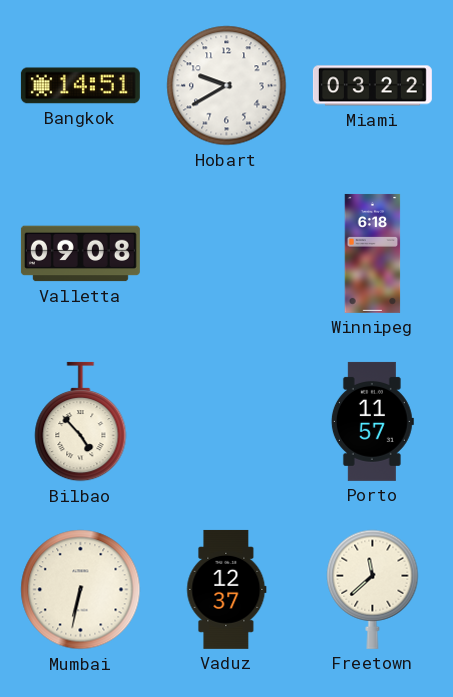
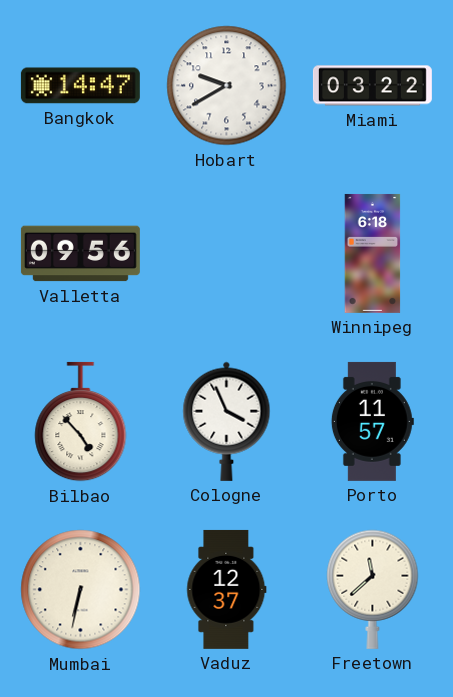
Bangkok: 14:51 -> 14:47
Valletta: 09:08 -> 09:56
Cologne: none -> 3:56
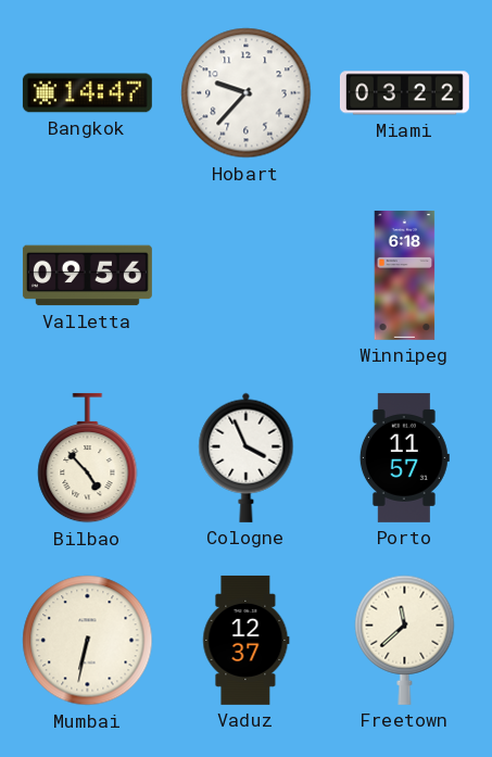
Hobart: 9:40 -> 9:37
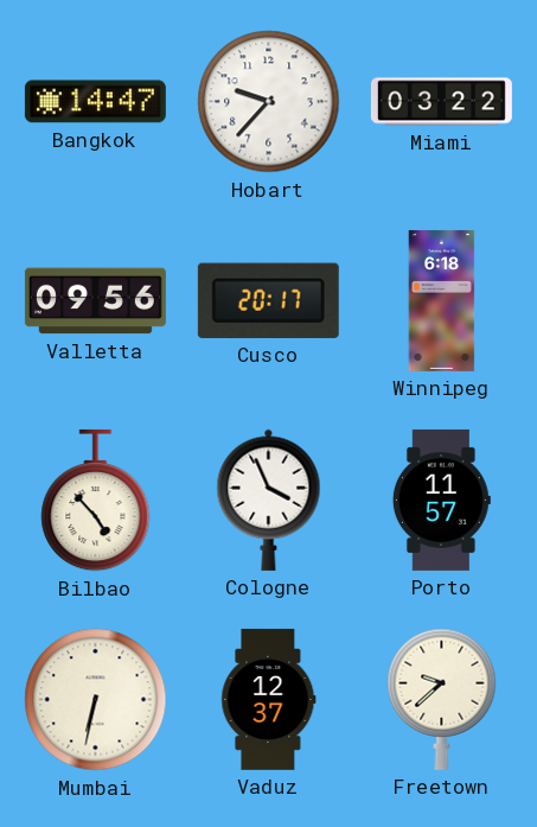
Cusco: none -> 20:17
Freetown: 11:38 -> 9:38
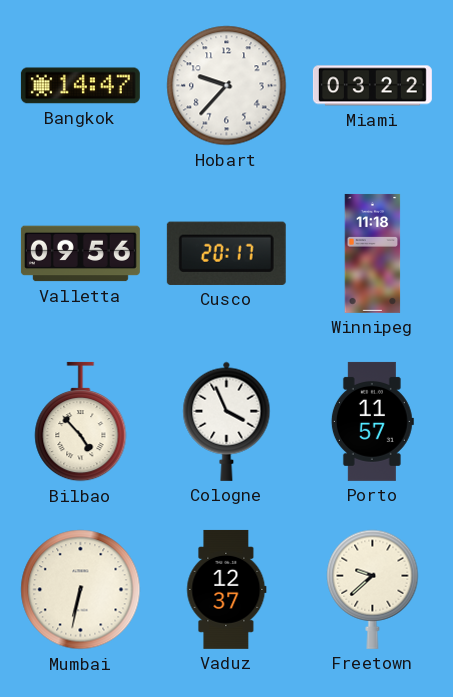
Winnipeg: 6:18 -> 11:18
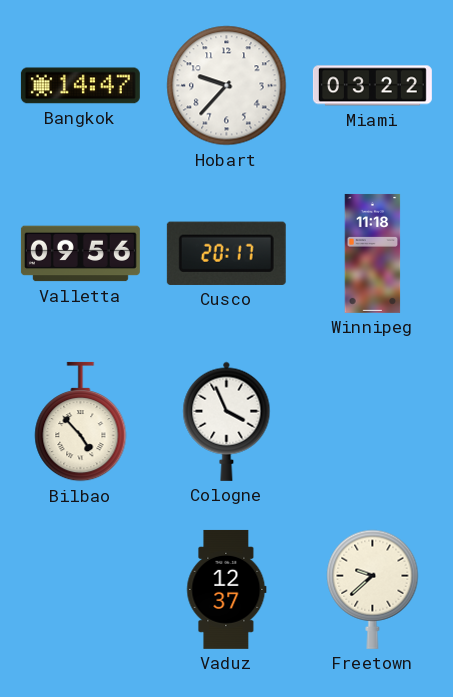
Porto: 11:57 -> none
Mumbai: 6:32 -> none
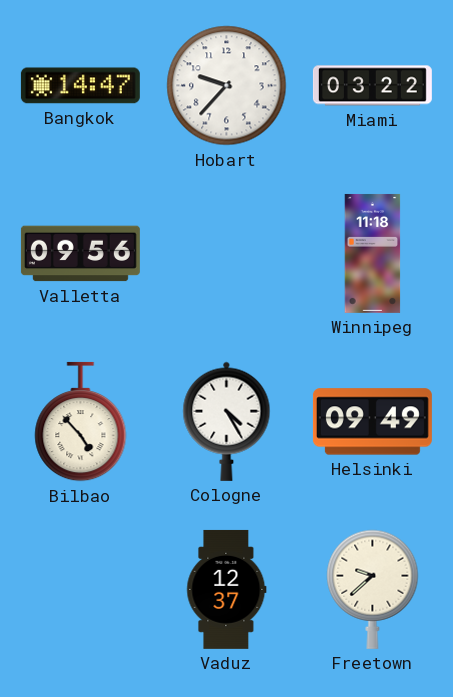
Cusco: 20:17 -> none
Cologne: 3:56 -> 4:25
Helsinki: none -> 09:49
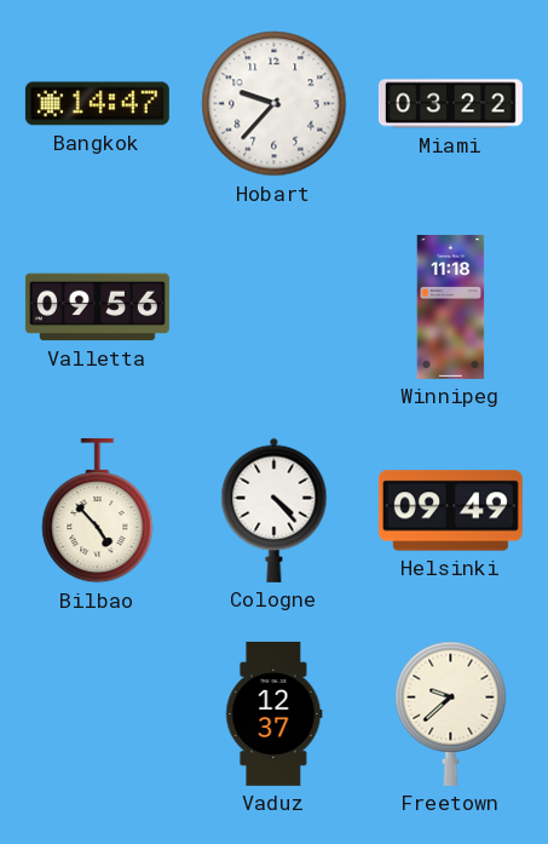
Cologne: 4:25 -> 4:23
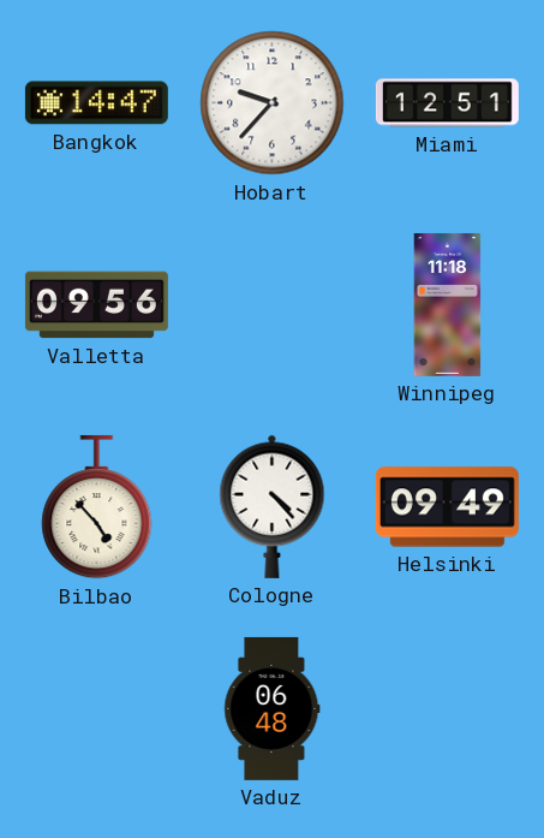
Miami: 03:22 -> 12:51
Vaduz: 12:37 -> 06:48
Freetown: 9:38 -> none
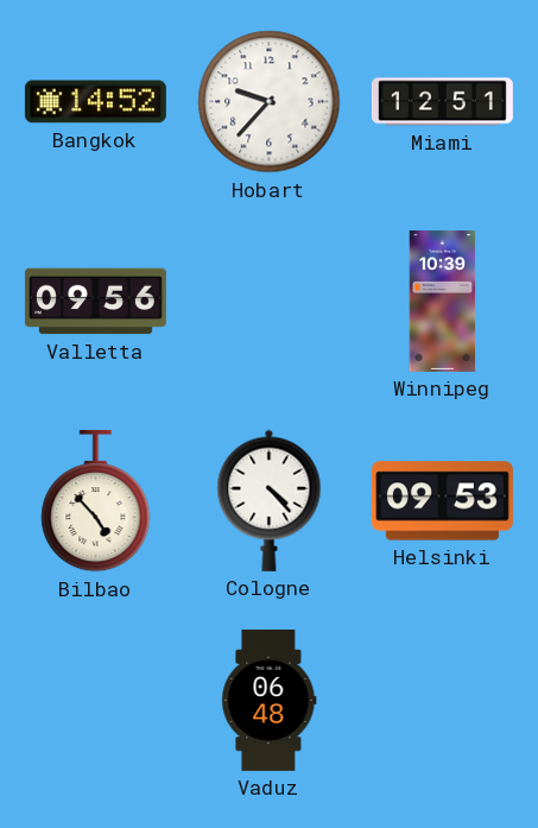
Bangkok: 14:47 -> 14:52
Winnipeg: 11:18 -> 10:39
Helsinki: 09:49 -> 09:53
